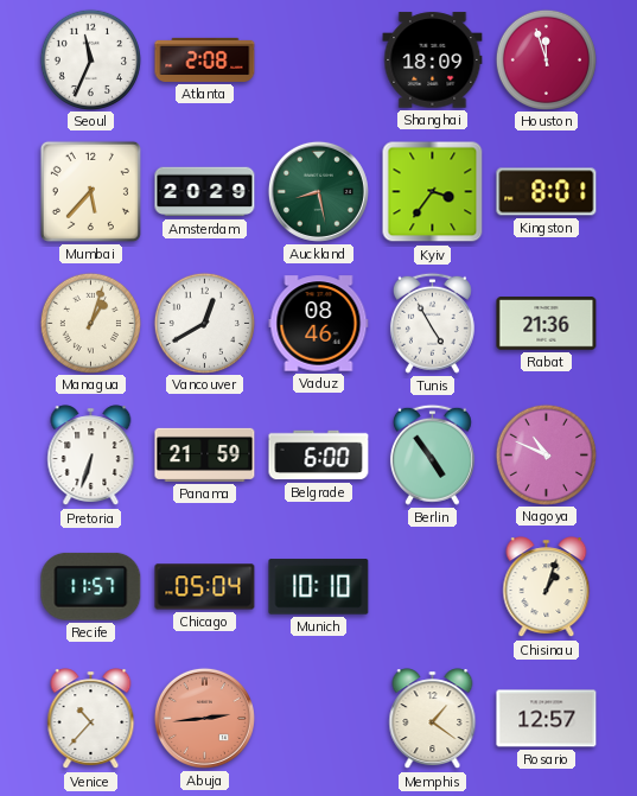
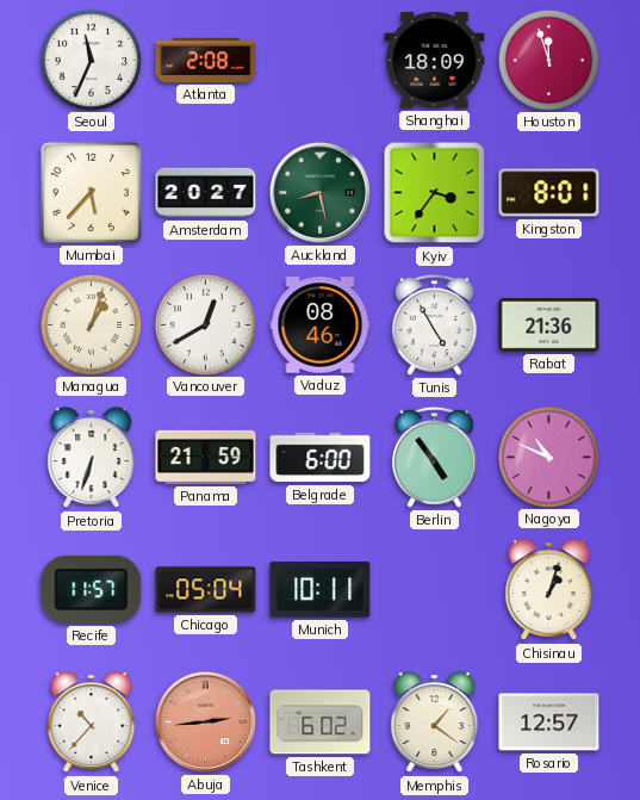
Amsterdam: 20:29 -> 20:27
Munich: 10:10 -> 10:11
Tashkent: none -> 6:02
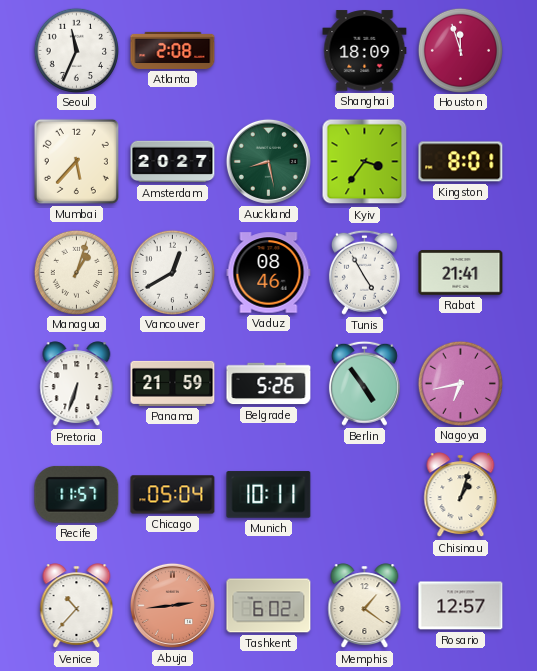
Rabat: 21:36 -> 21:41
Belgrade: 6:00 -> 5:26
Nagoya: 10:49 -> 6:43
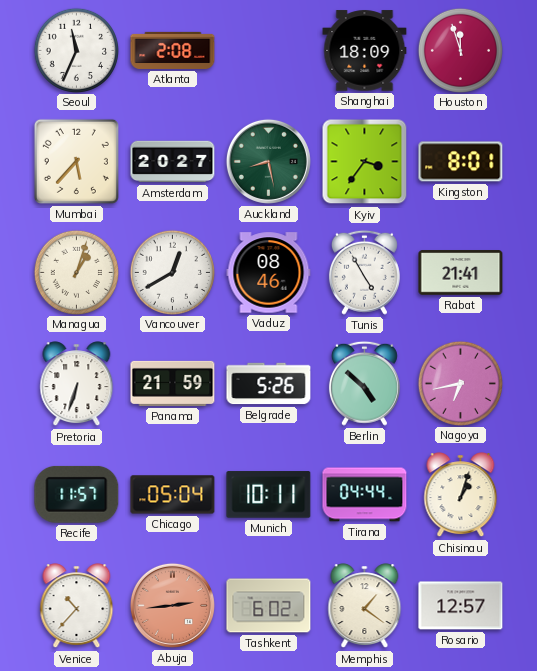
Berlin: 4:54 -> 4:52
Tirana: none -> 04:44
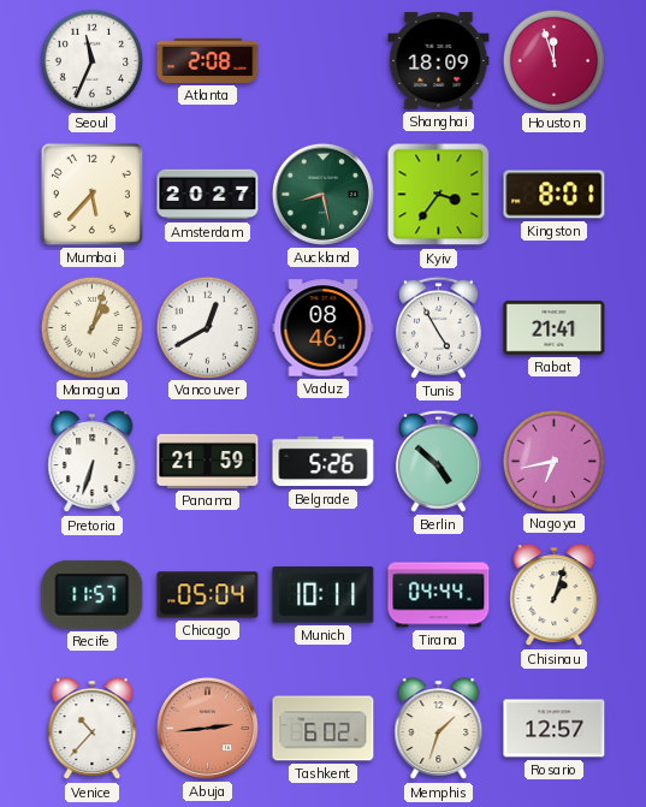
Memphis: 1:21 -> 1:33
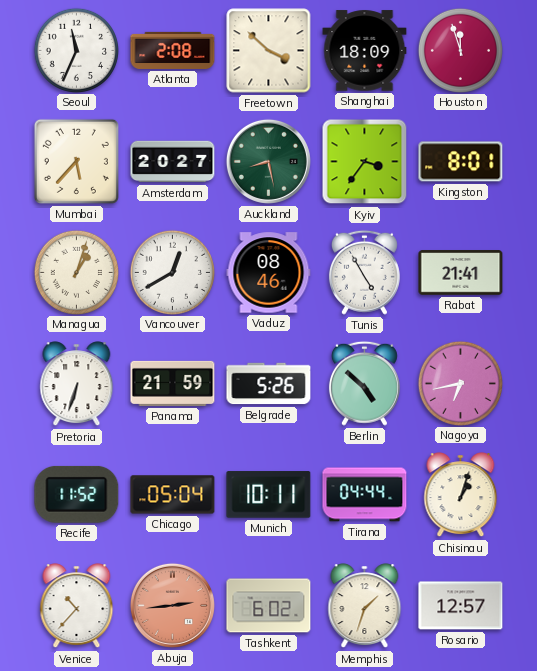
Freetown: none -> 3:52
Recife: 11:57 -> 11:52
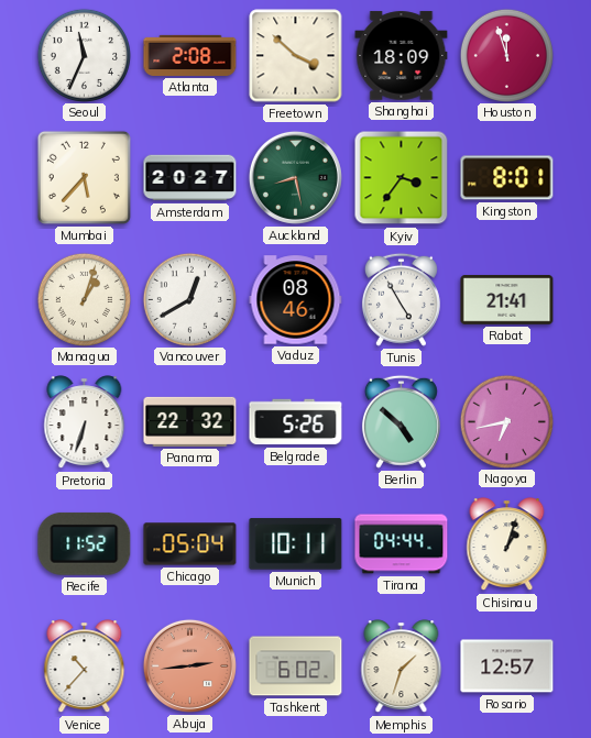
Panama: 21:59 -> 22:32
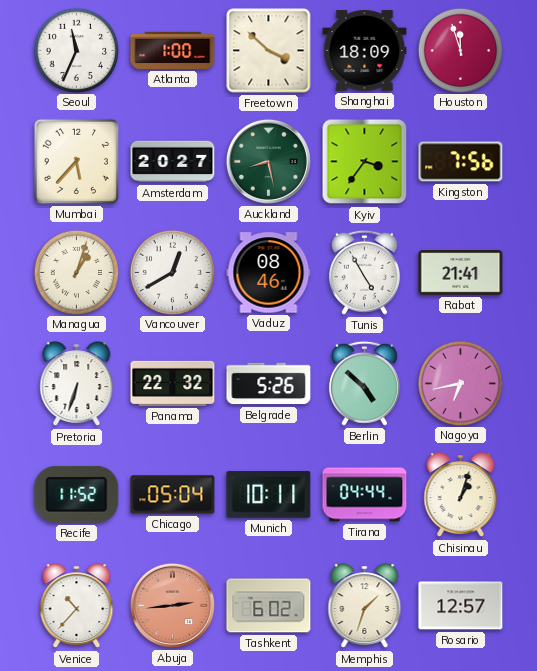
Atlanta: 2:08 -> 1:00
Kingston: 8:01 -> 7:56
